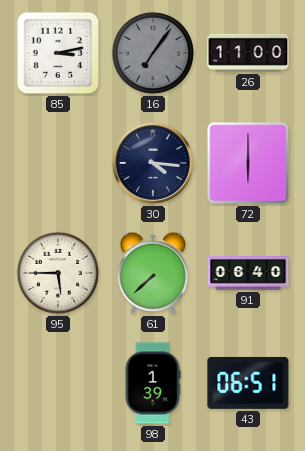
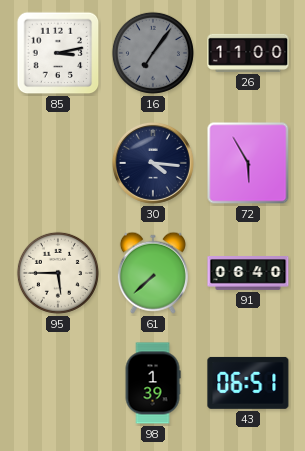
72: 6:00 -> 5:55
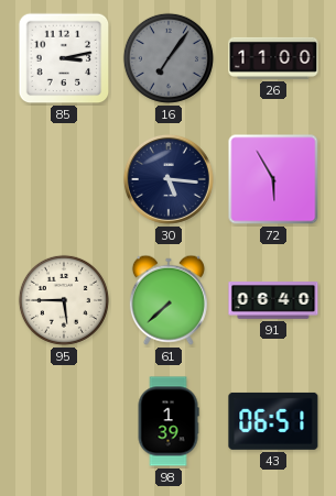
30: 4:16 -> 5:16
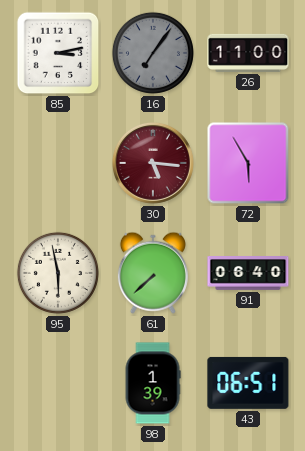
30 dial: navy -> burgundy
95: 5:45 -> 5:58
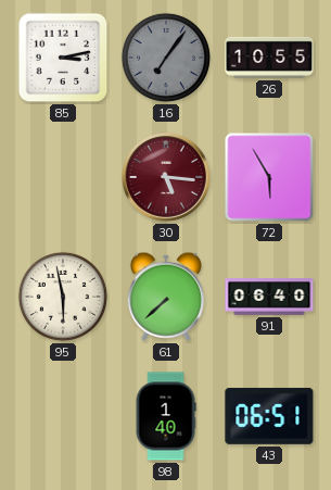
26: 11:00 -> 10:55
98: 1:39 -> 1:40
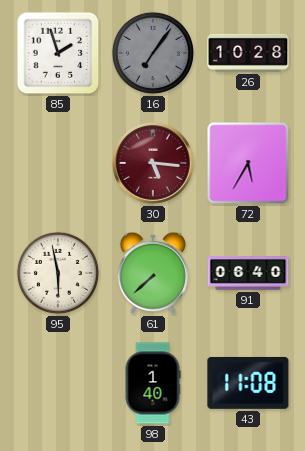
85: 3:13 -> 1:57
26: 10:55 -> 10:28
72: 5:55 -> 5:35
43: 06:51 -> 11:08
